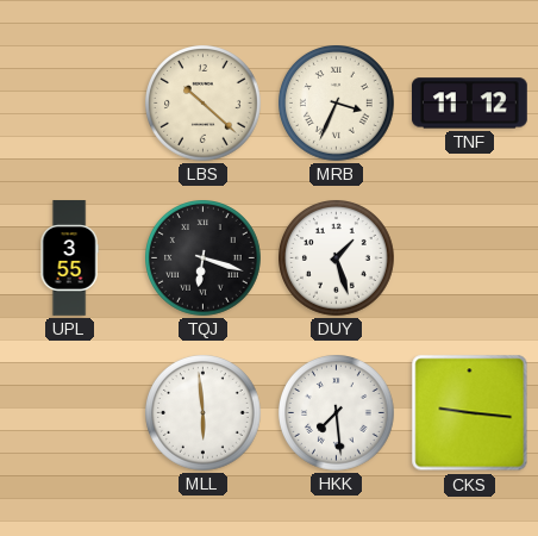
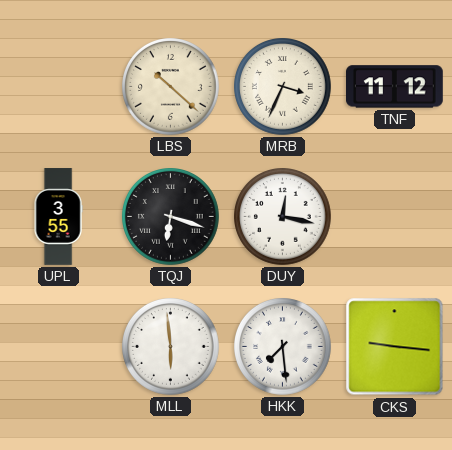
DUY: 1:27 -> 12:17
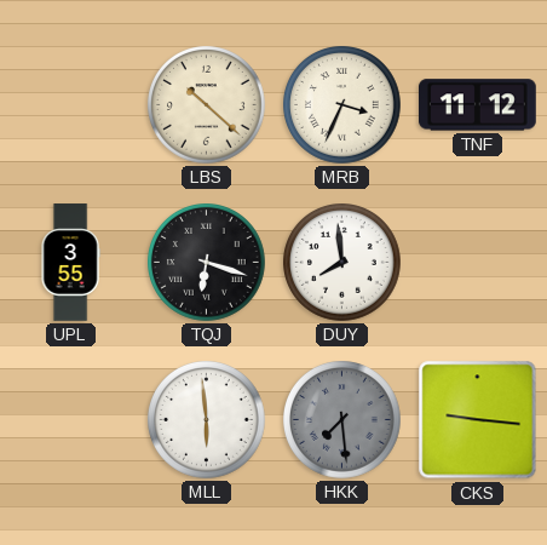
DUY: 12:17 -> 7:59
HKK dial: white -> grey
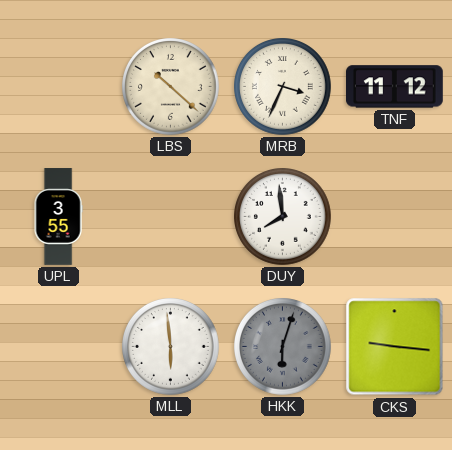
TQJ: 6:18 -> none
HKK: 7:29 -> 6:03
